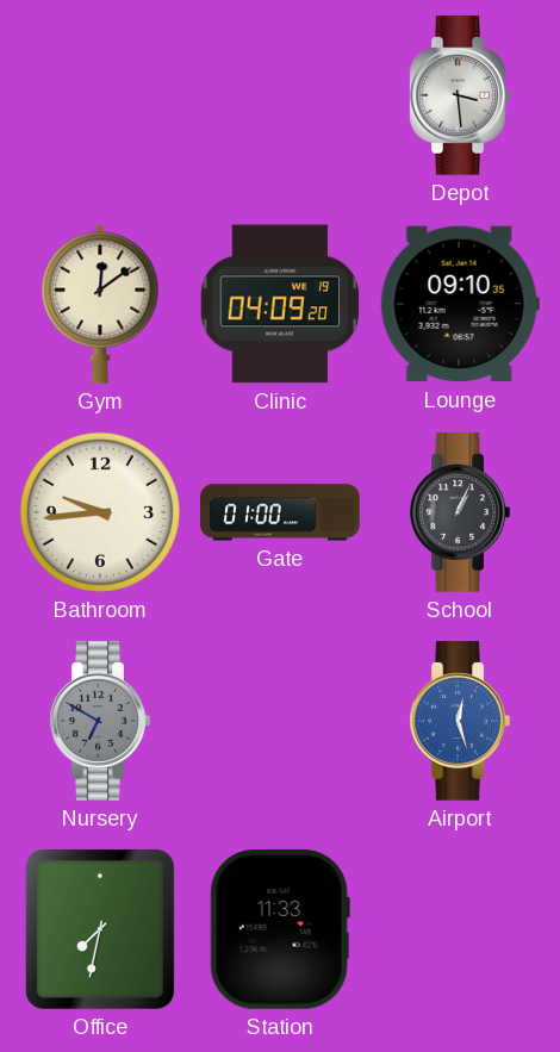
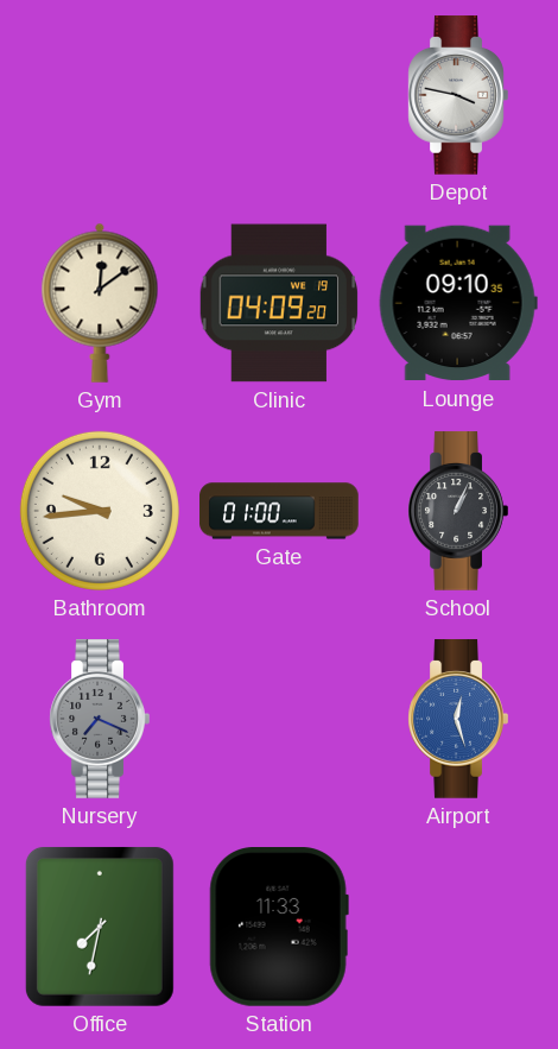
Depot: 3:29 -> 3:47
Nursery: 6:50 -> 7:19
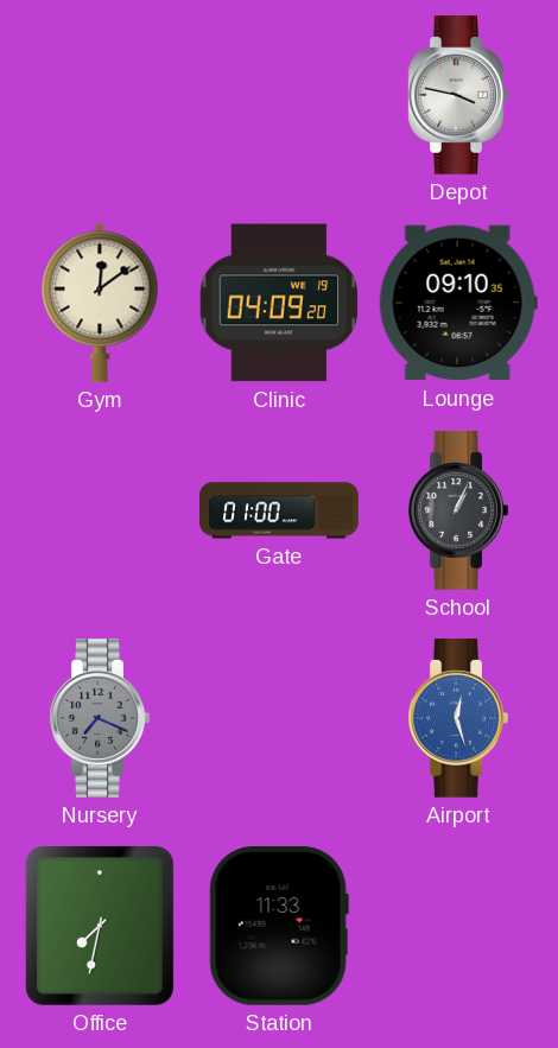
Bathroom: 9:44 -> none
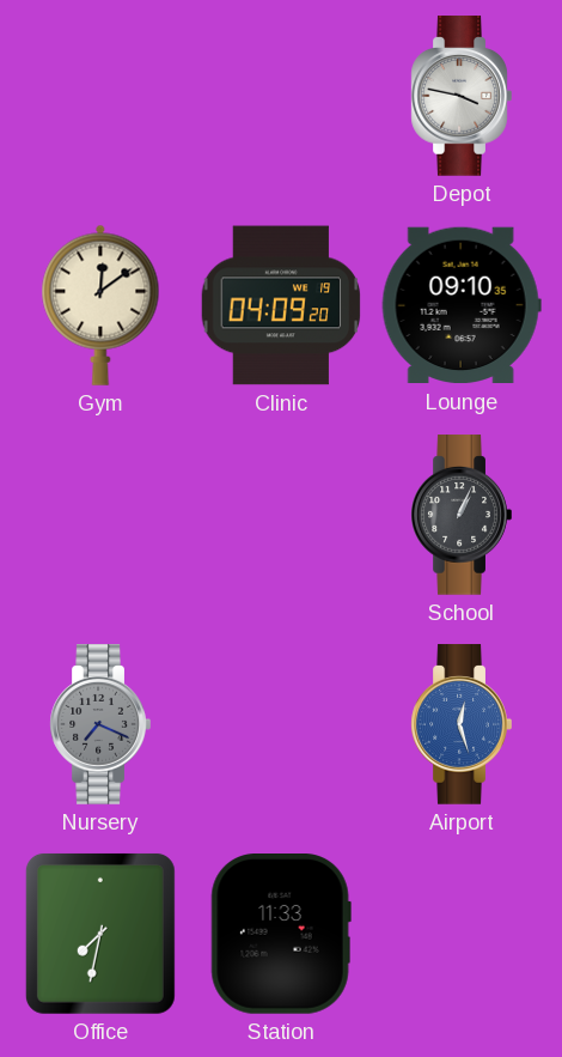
Gate: 01:00 -> none
